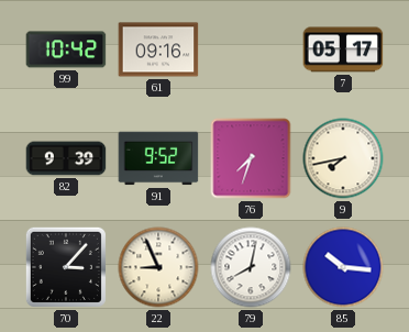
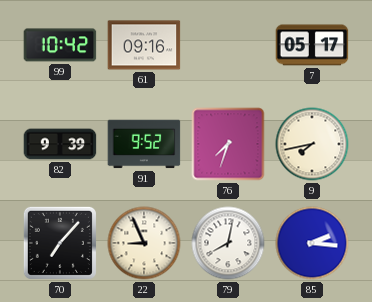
70: 3:07 -> 7:07
85: 10:16 -> 2:16
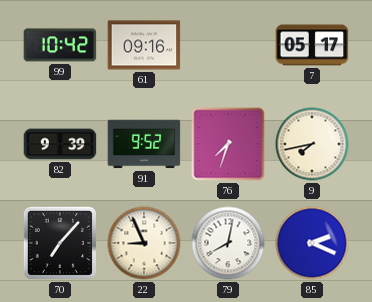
85: 2:16 -> 2:19
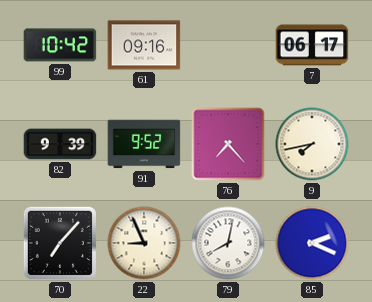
7: 05:17 -> 06:17
76: 7:33 -> 7:23
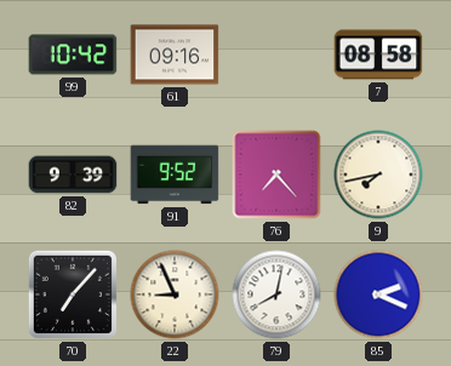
7: 06:17 -> 08:58
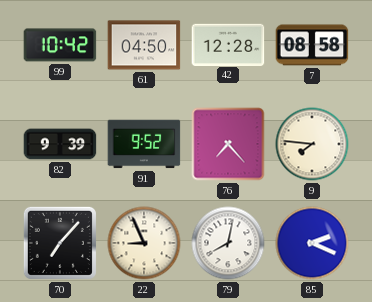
61: 09:16 -> 04:50
42: none -> 12:28
9: 7:43 -> 7:46
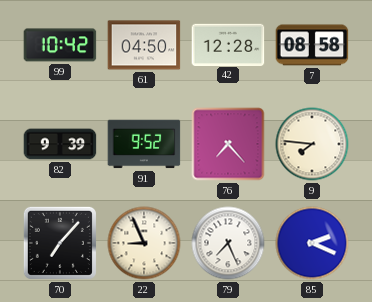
79: 8:02 -> 7:26
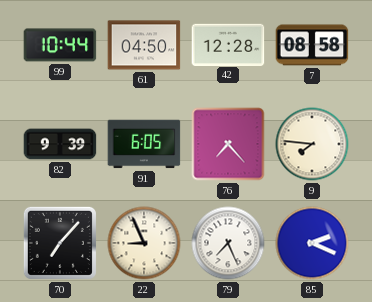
99: 10:42 -> 10:44
91: 9:52 -> 6:05
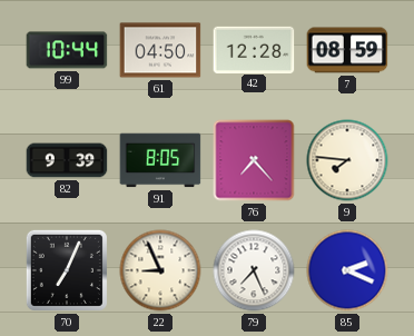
7: 08:58 -> 08:59
91: 6:05 -> 8:05
70: 7:07 -> 7:04
